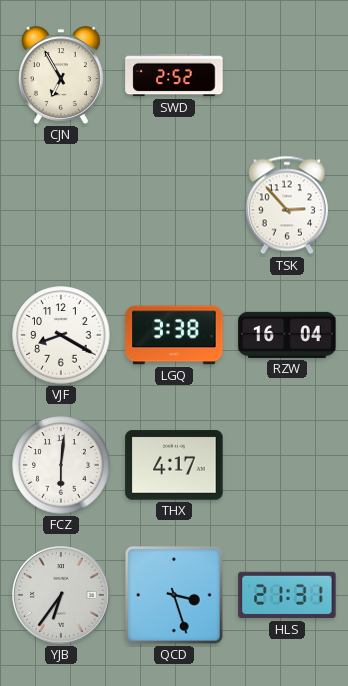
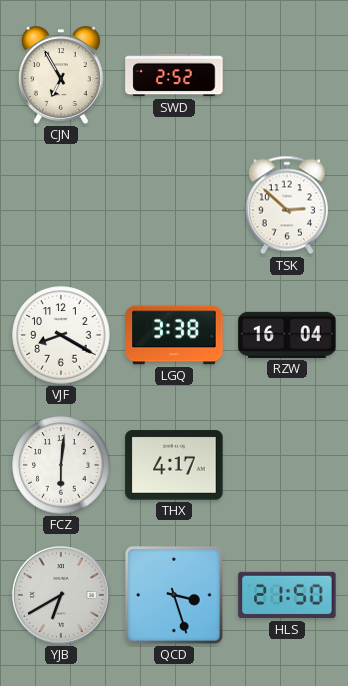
TSK: 2:53 -> 2:52
YJB: 6:36 -> 6:40
HLS: 21:31 -> 21:50
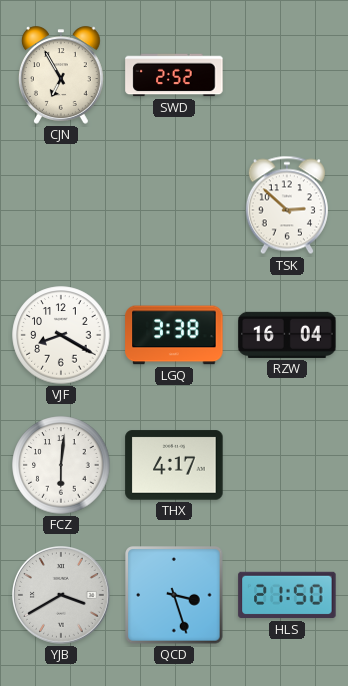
YJB: 6:40 -> 3:40
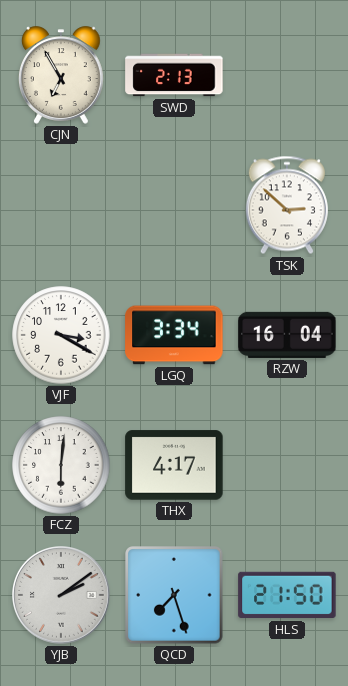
SWD: 2:52 -> 2:13
VJF: 8:20 -> 3:20
LGQ: 3:38 -> 3:34
YJB: 3:40 -> 2:09
QCD: 3:27 -> 7:27
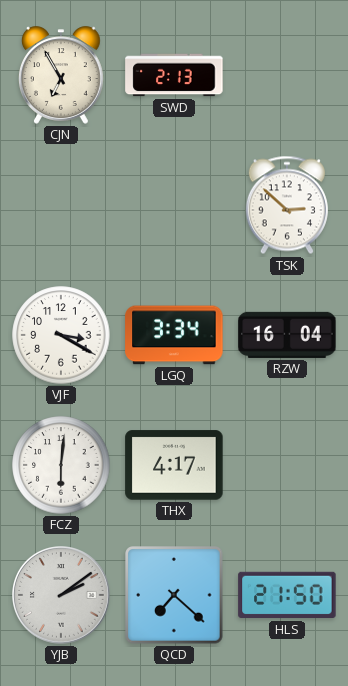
QCD: 7:27 -> 7:22
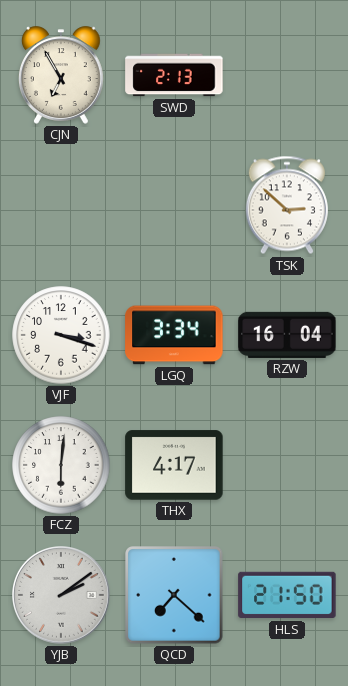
VJF: 3:20 -> 3:18
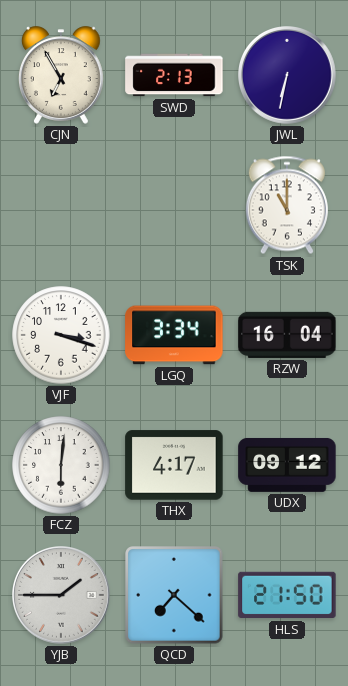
JWL: none -> 6:32
TSK: 2:52 -> 11:00
UDX: none -> 09:12
YJB: 2:09 -> 1:45
